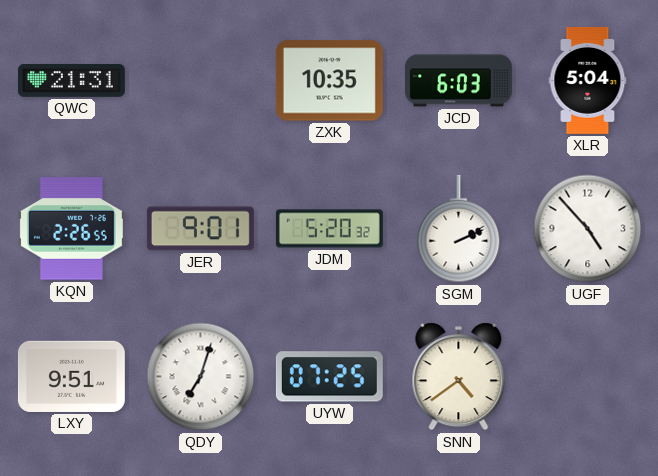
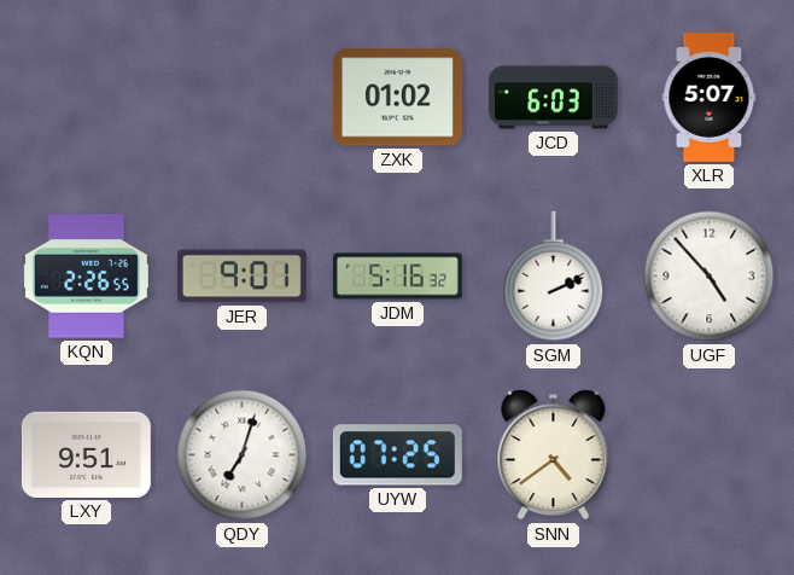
QWC: 21:31 -> none
ZXK: 10:35 -> 01:02
XLR: 5:04 -> 5:07
JDM: 5:20 -> 5:16
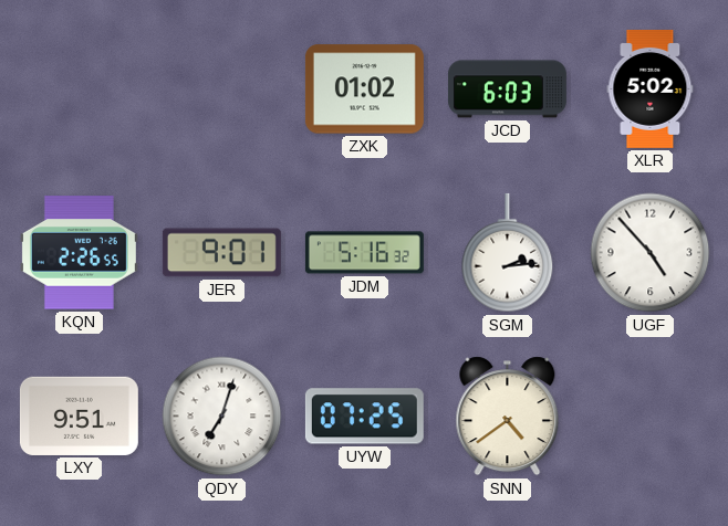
XLR: 5:07 -> 5:02
SGM: 2:11 -> 2:14
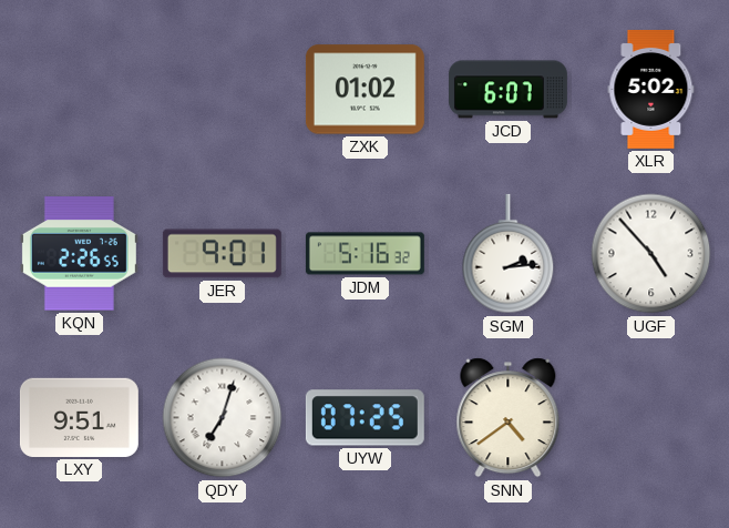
JCD: 6:03 -> 6:07
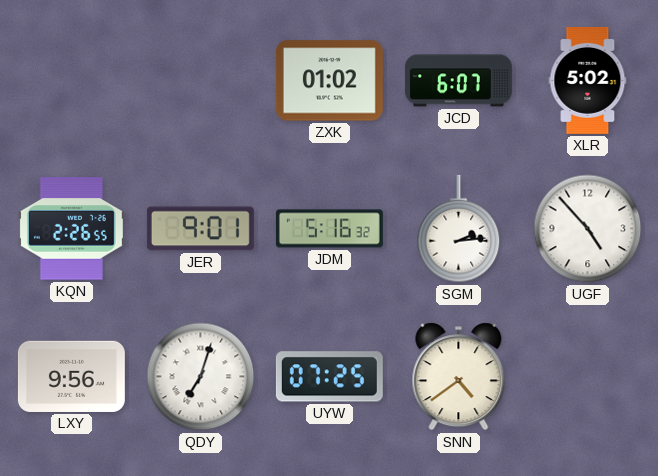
LXY: 9:51 -> 9:56
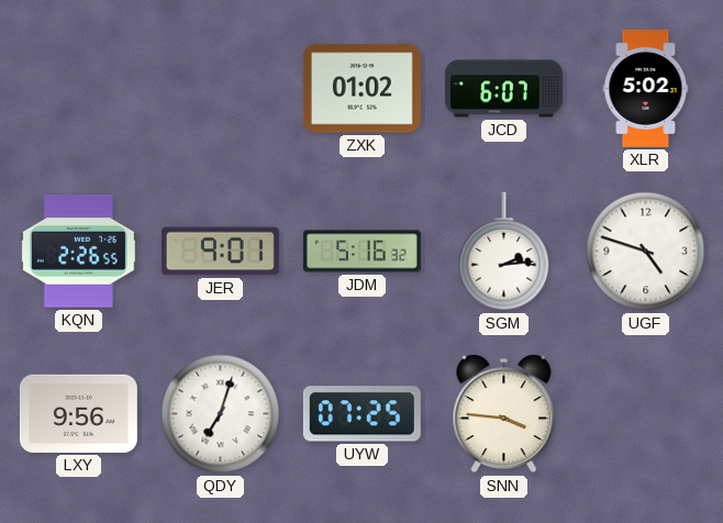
UGF: 4:53 -> 4:48
SNN: 4:39 -> 3:46
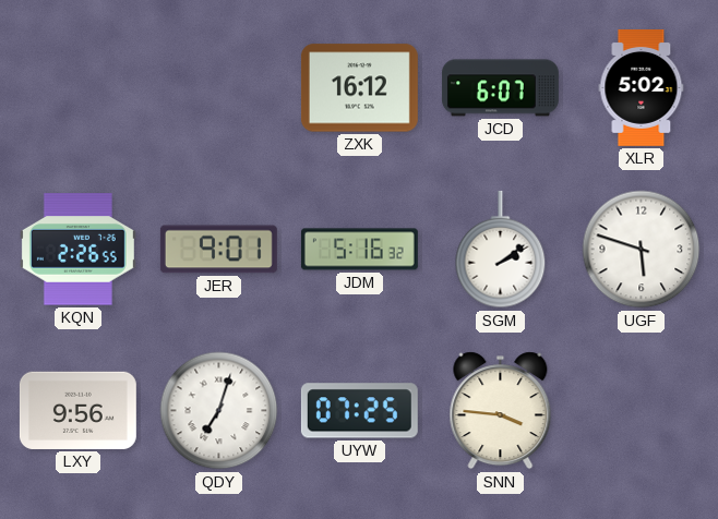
ZXK: 01:02 -> 16:12
SGM: 2:14 -> 2:09
UGF: 4:48 -> 5:48
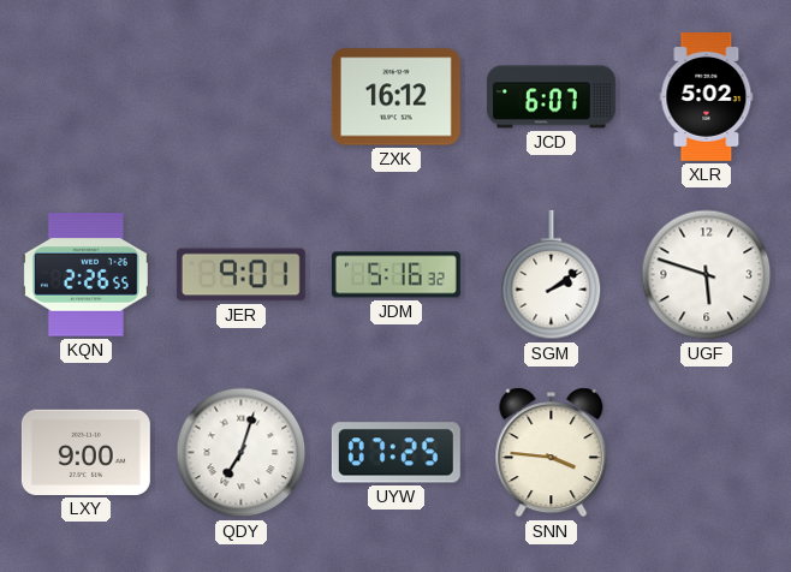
LXY: 9:56 -> 9:00
